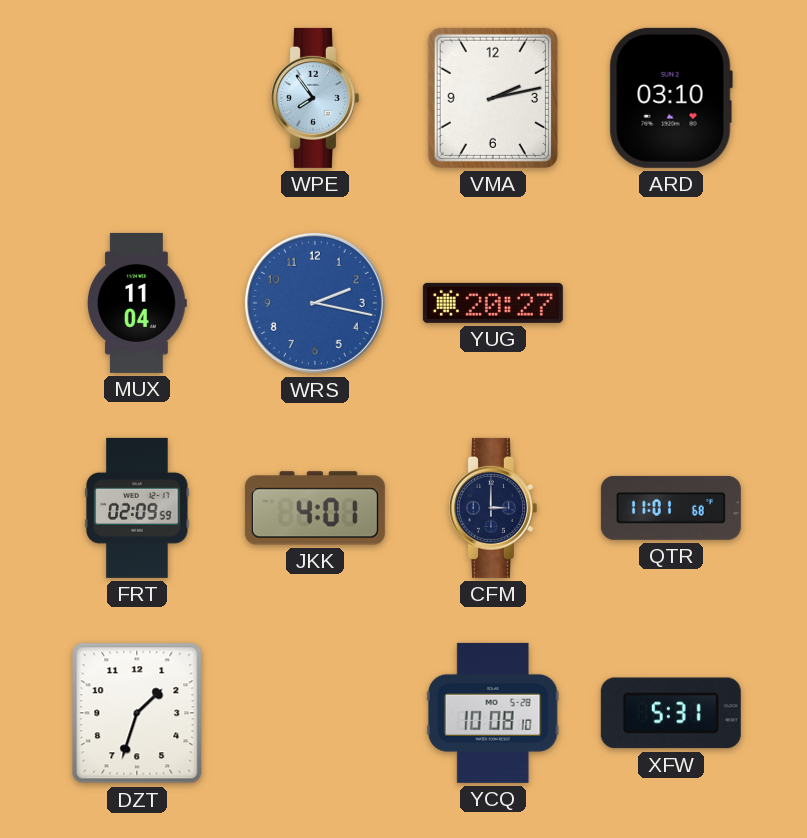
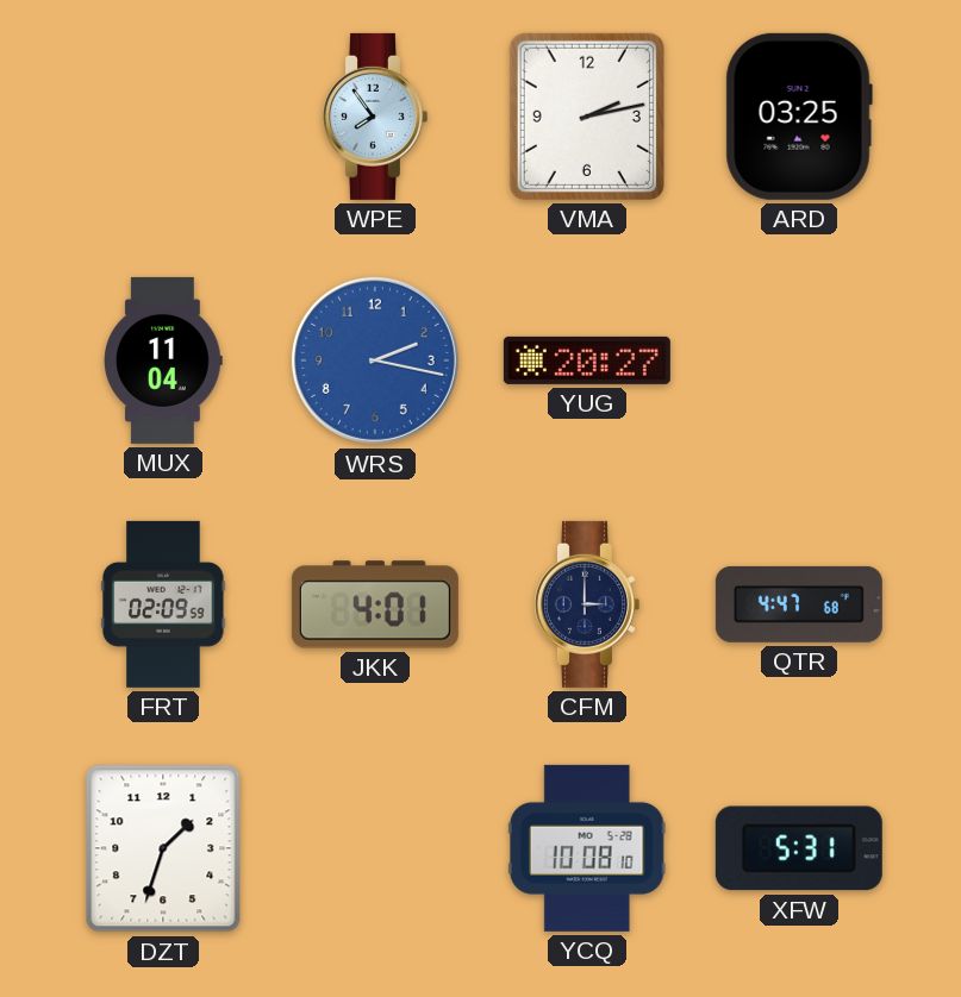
ARD: 03:10 -> 03:25
QTR: 11:01 -> 4:47
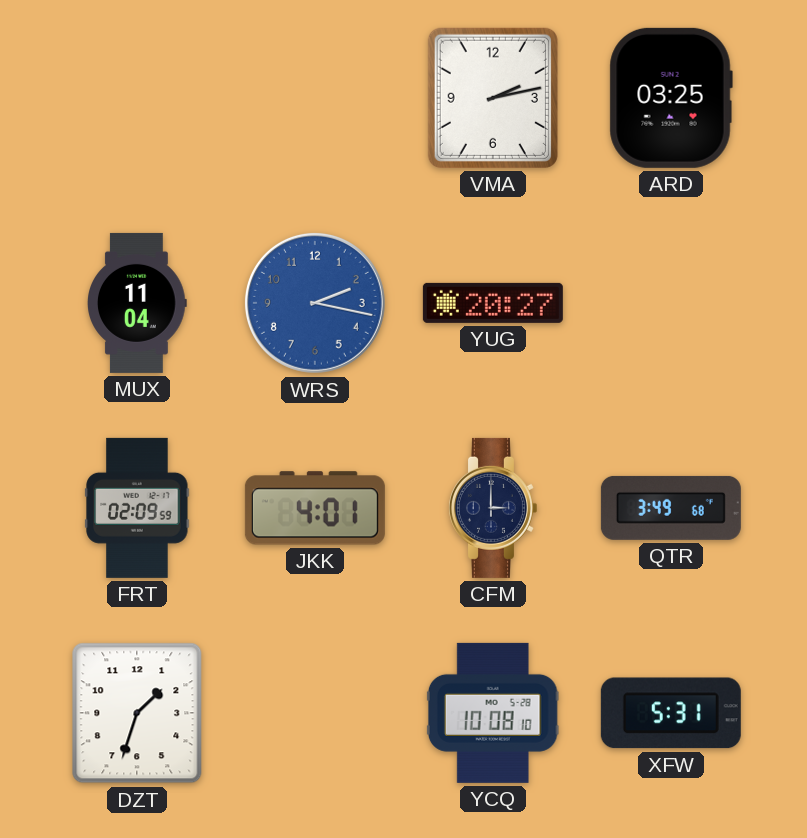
WPE: 7:54 -> none
QTR: 4:47 -> 3:49
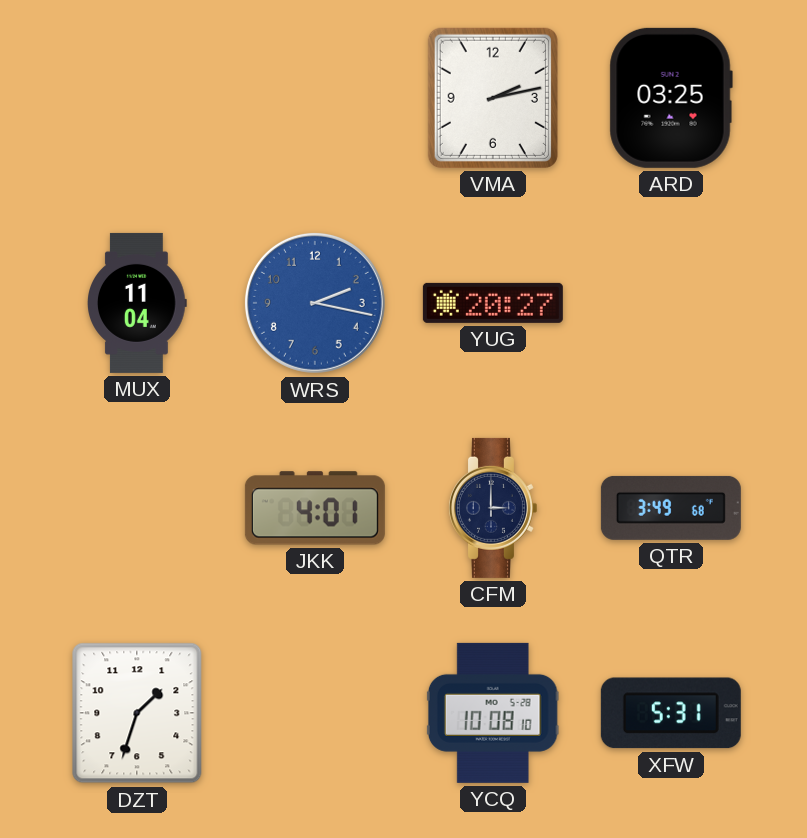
FRT: 02:09 -> none
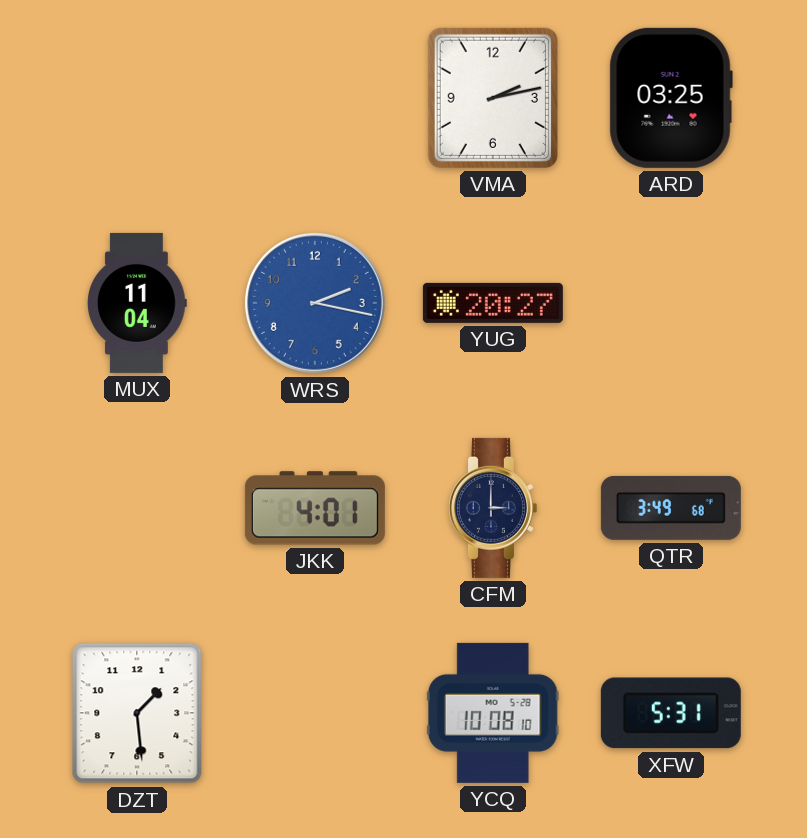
DZT: 1:33 -> 1:29
